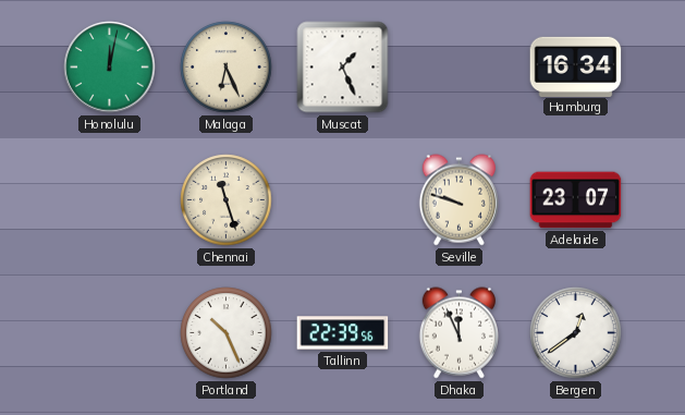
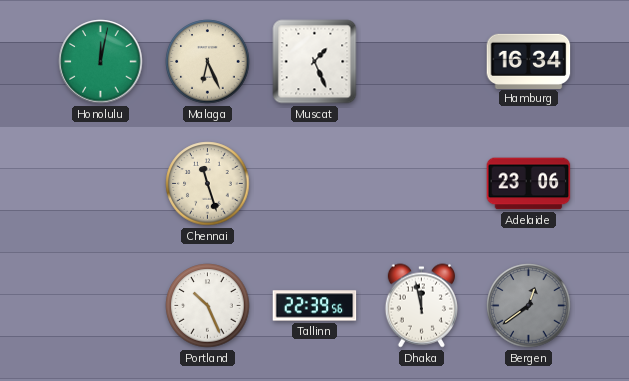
Seville: 9:48 -> none
Adelaide: 23:07 -> 23:06
Dhaka: 11:56 -> 11:58
Bergen dial: white -> grey
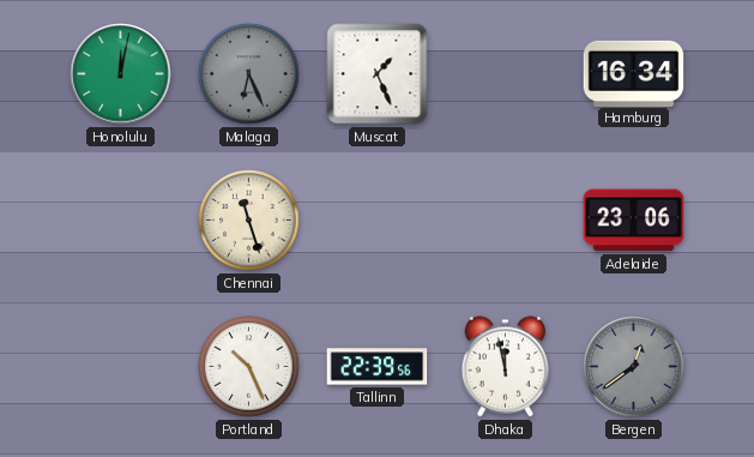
Malaga dial: cream -> grey
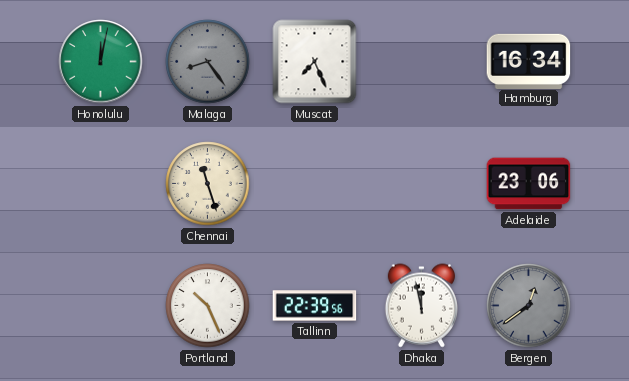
Malaga: 6:26 -> 8:24
Muscat: 1:26 -> 7:26
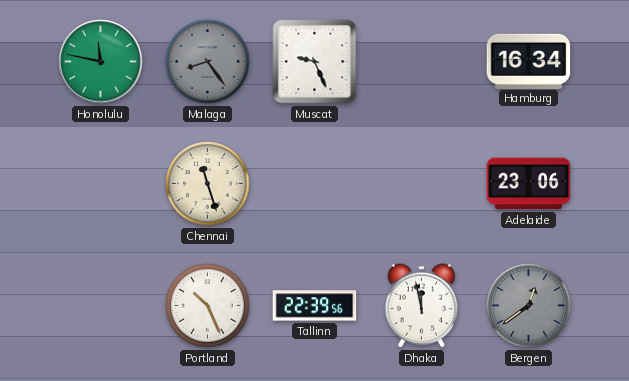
Honolulu: 12:02 -> 11:47
Muscat: 7:26 -> 9:26
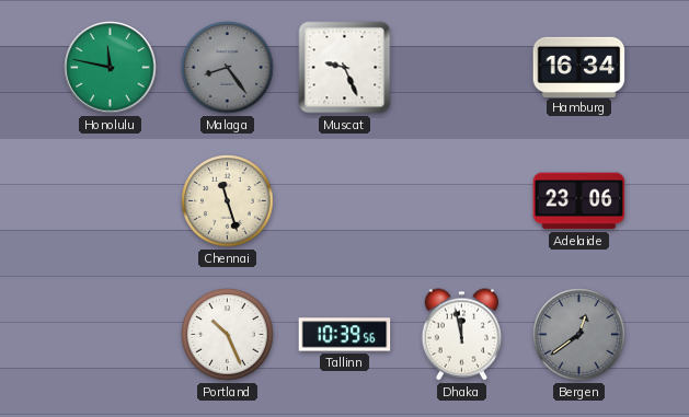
Tallinn: 22:39 -> 10:39
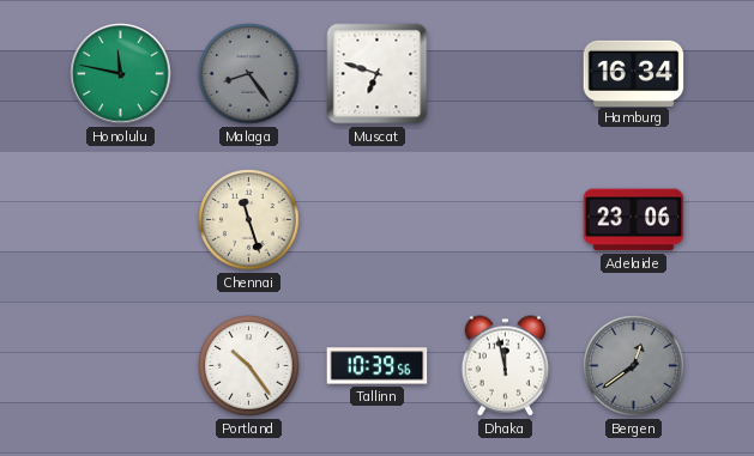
Muscat: 9:26 -> 6:48
Portland: 10:26 -> 10:24
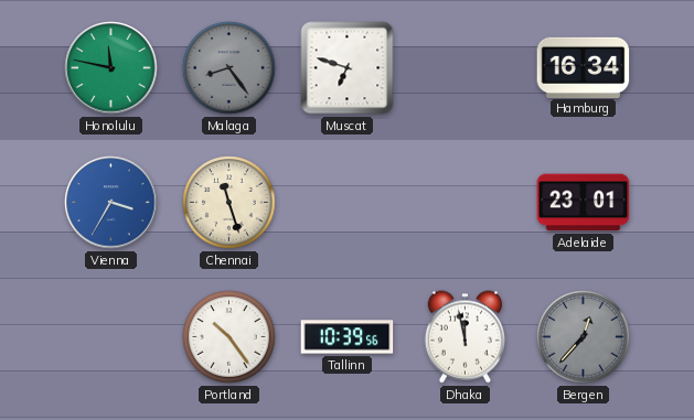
Vienna: none -> 3:35
Adelaide: 23:06 -> 23:01
Bergen: 12:39 -> 12:37
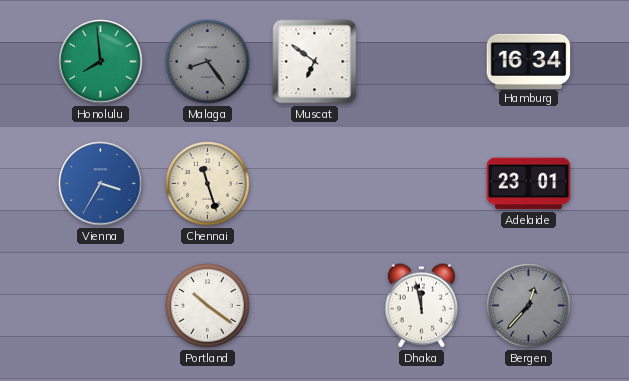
Honolulu: 11:47 -> 7:59
Muscat: 6:48 -> 6:51
Portland: 10:24 -> 10:21
Tallinn: 10:39 -> none
